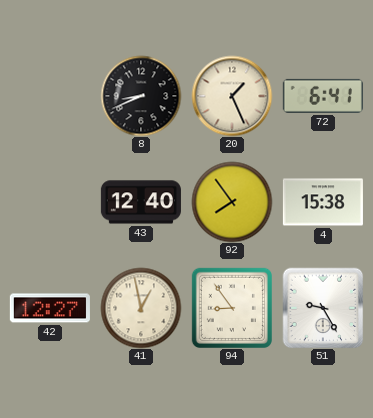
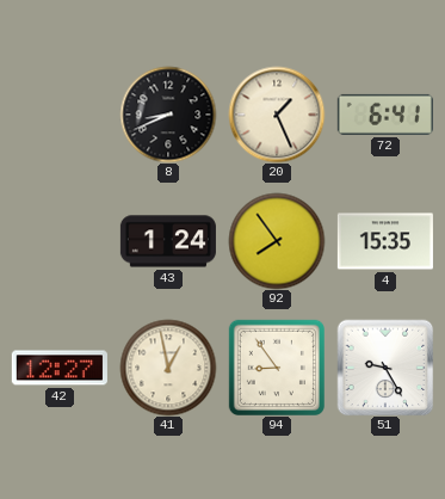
43: 12:40 -> 1:24
4: 15:38 -> 15:35
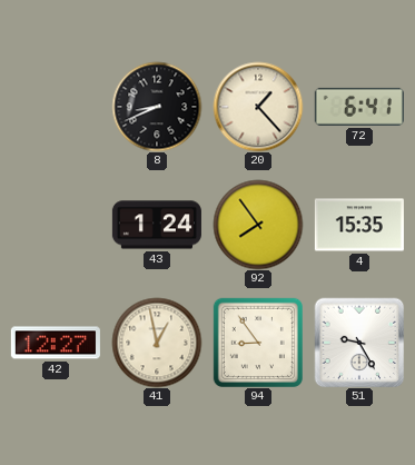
20: 1:26 -> 1:23
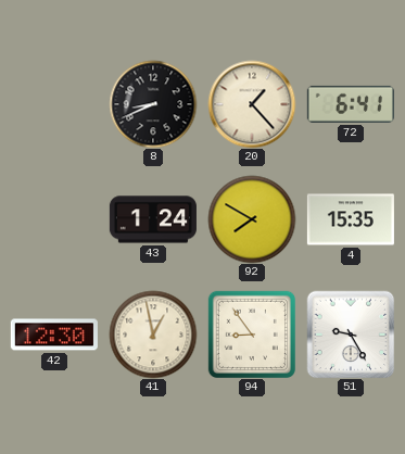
92: 7:54 -> 7:50
42: 12:27 -> 12:30
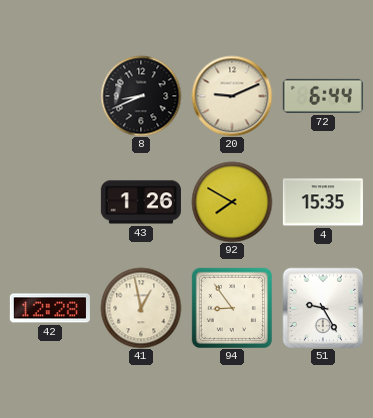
20: 1:23 -> 9:11
72: 6:41 -> 6:44
43: 1:24 -> 1:26
42: 12:30 -> 12:28
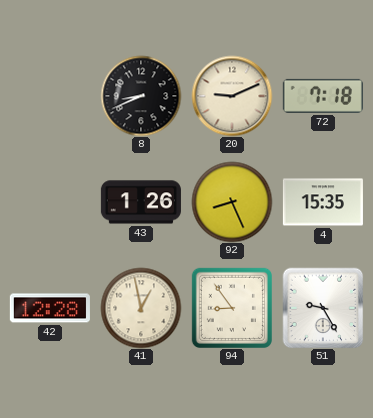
72: 6:44 -> 7:18
92: 7:50 -> 8:26
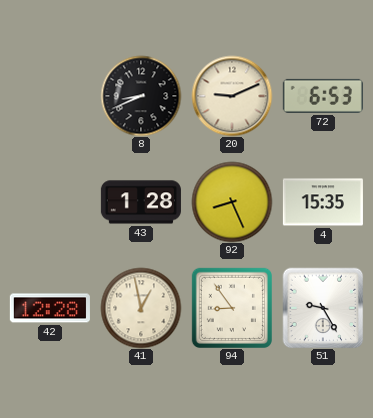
72: 7:18 -> 6:53
43: 1:26 -> 1:28
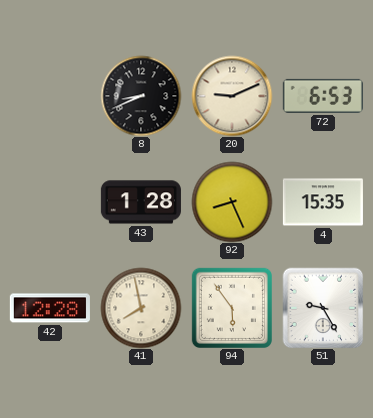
41: 12:58 -> 7:58
94: 8:54 -> 5:54
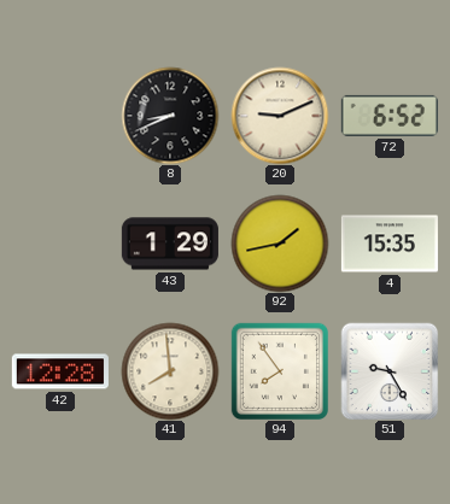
72: 6:53 -> 6:52
43: 1:28 -> 1:29
92: 8:26 -> 1:43
41: 7:58 -> 7:59
94: 5:54 -> 7:54
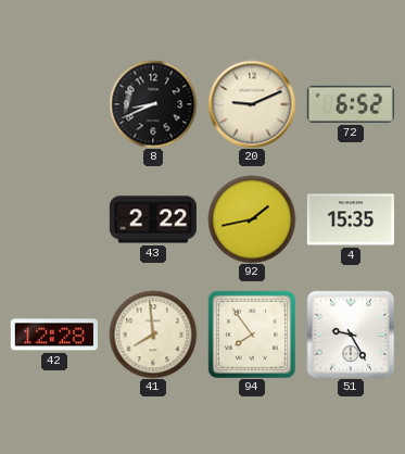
43: 1:29 -> 2:22
